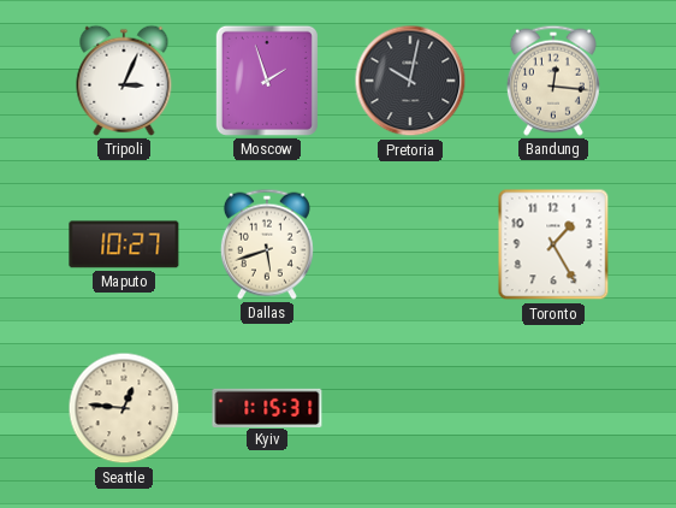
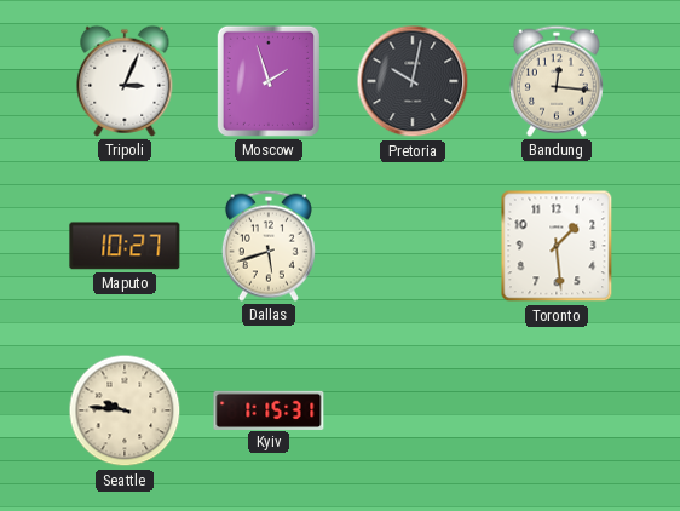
Toronto: 1:25 -> 1:29
Seattle: 12:46 -> 9:46
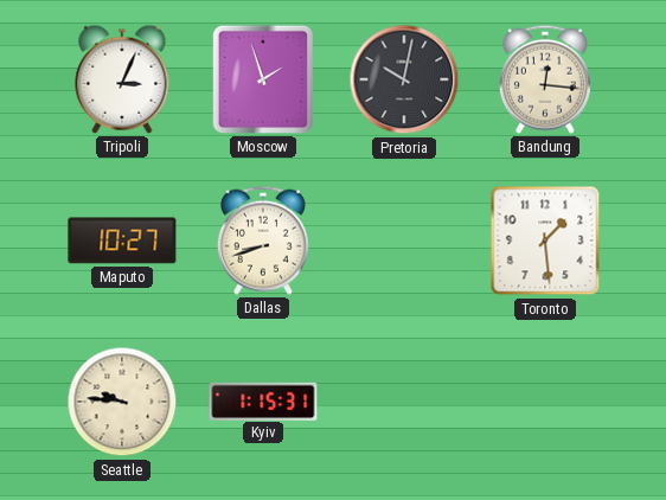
Dallas: 5:42 -> 8:42
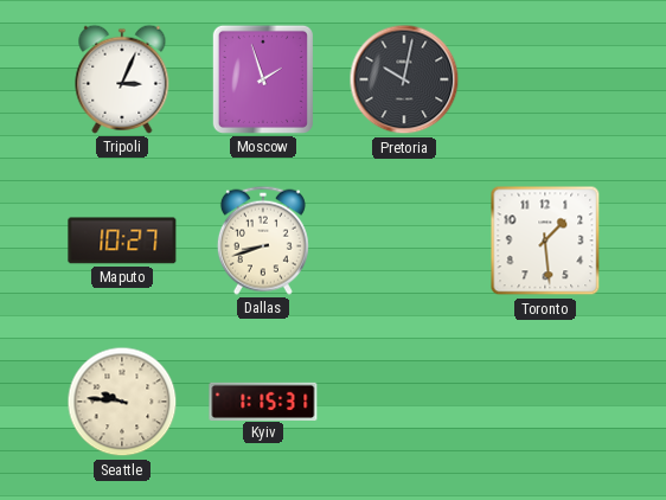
Bandung: 12:16 -> none
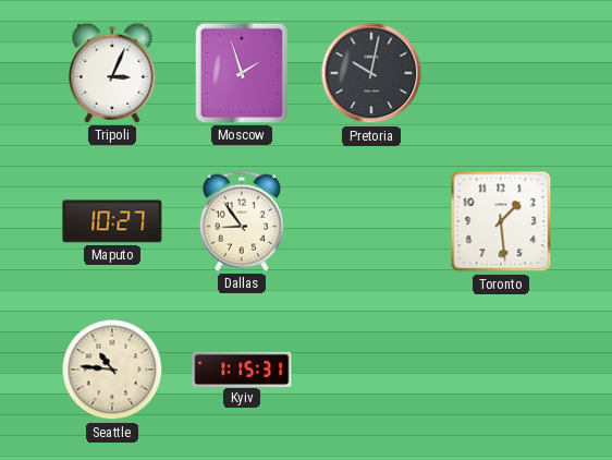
Dallas: 8:42 -> 8:54
Seattle: 9:46 -> 10:46
